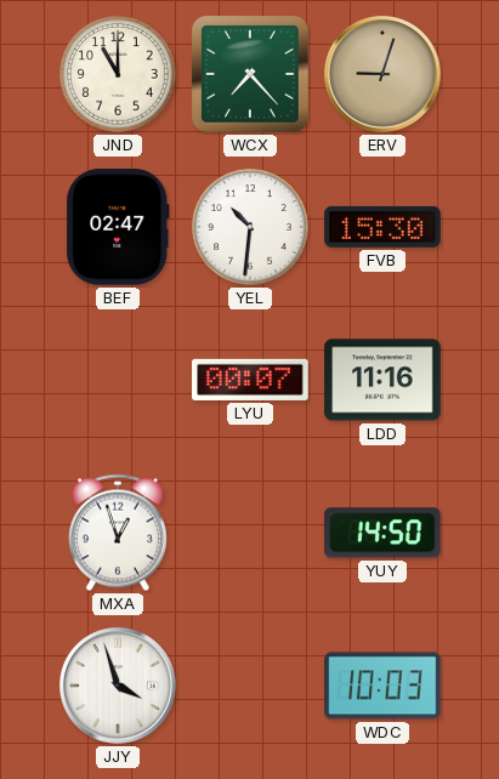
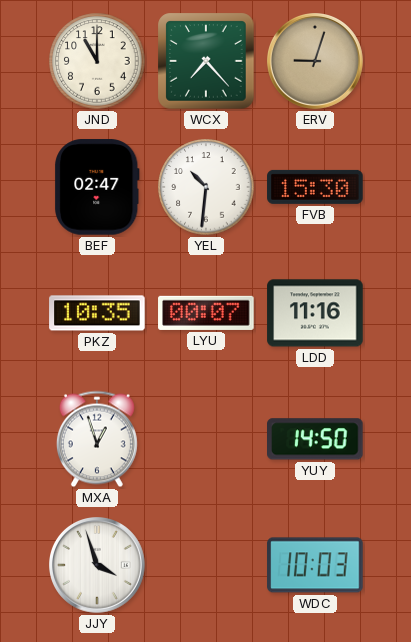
PKZ: none -> 10:35
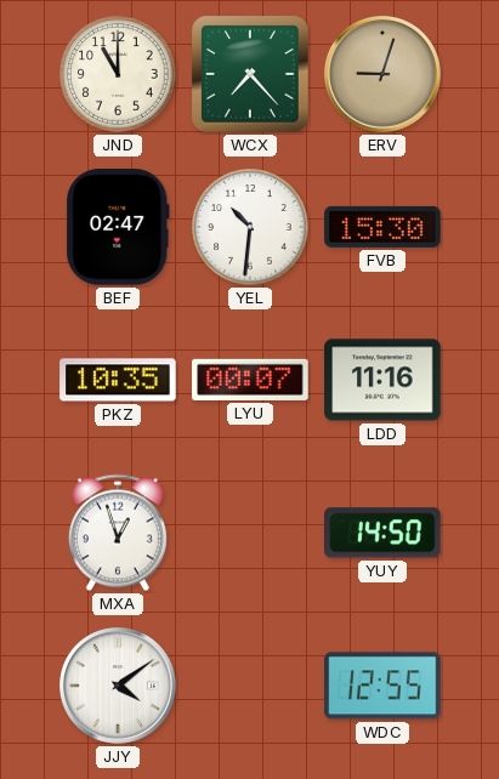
JJY: 3:57 -> 4:09
WDC: 10:03 -> 12:55
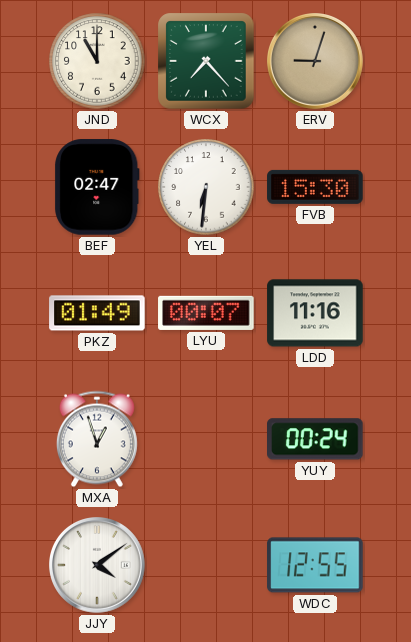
YEL: 10:31 -> 6:31
PKZ: 10:35 -> 01:49
YUY: 14:50 -> 00:24
